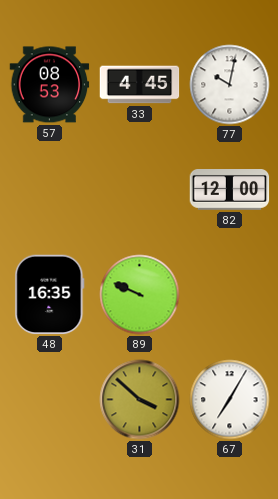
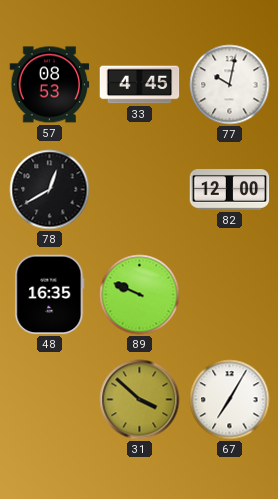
78: none -> 12:40
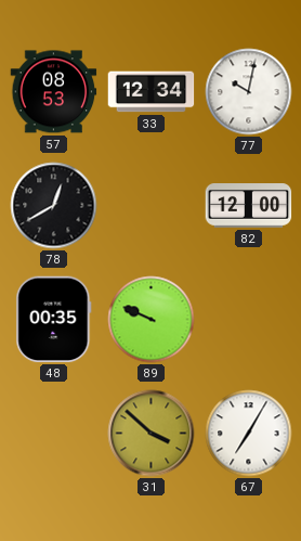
33: 4:45 -> 12:34
48: 16:35 -> 00:35
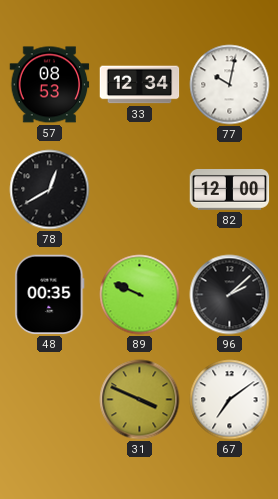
96: none -> 2:08
31: 3:52 -> 3:49
67: 7:05 -> 7:09
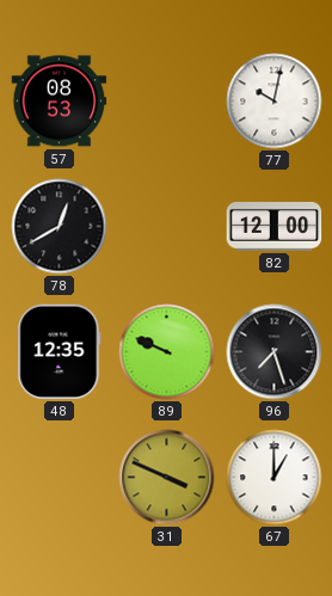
33: 12:34 -> none
48: 00:35 -> 12:35
96: 2:08 -> 7:27
67: 7:09 -> 1:00
